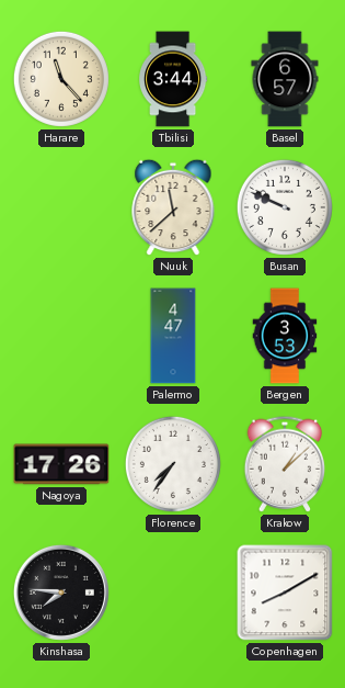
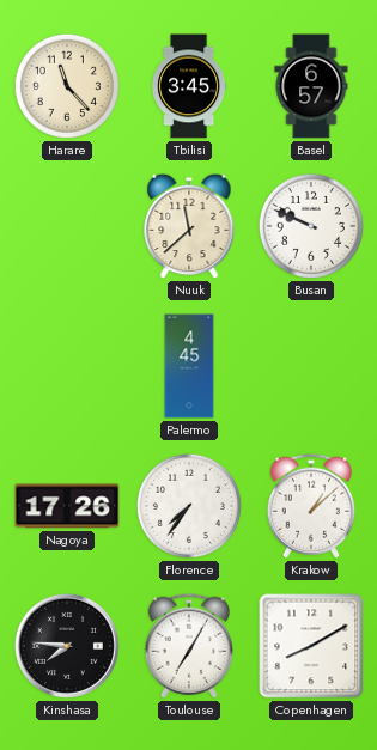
Tbilisi: 3:44 -> 3:45
Palermo: 4:47 -> 4:45
Bergen: 3:53 -> none
Toulouse: none -> 7:05
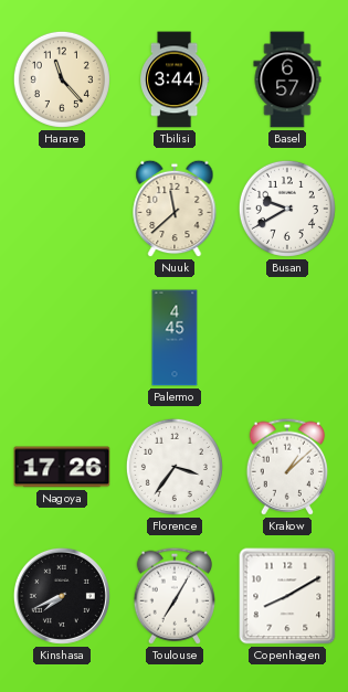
Tbilisi: 3:45 -> 3:44
Busan: 9:49 -> 9:40
Florence: 7:36 -> 3:36
Kinshasa: 7:46 -> 7:41
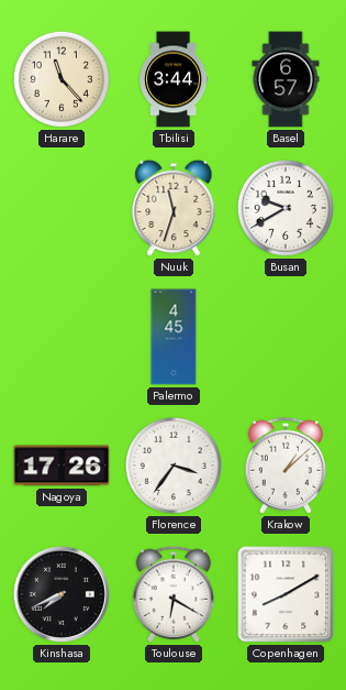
Nuuk: 11:38 -> 11:33
Toulouse: 7:05 -> 6:20
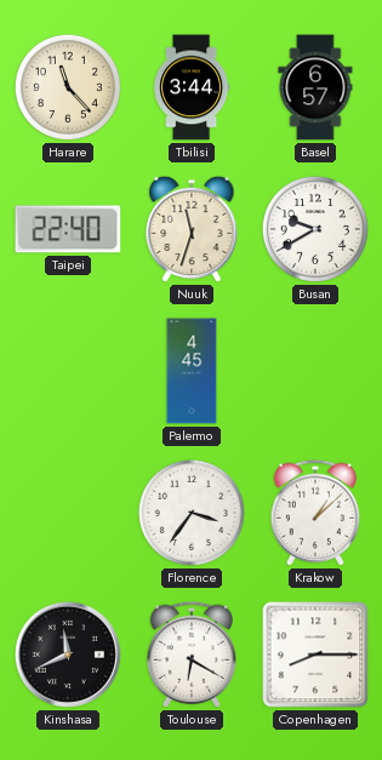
Taipei: none -> 22:40
Nagoya: 17:26 -> none
Kinshasa: 7:41 -> 11:41
Copenhagen: 8:10 -> 8:15
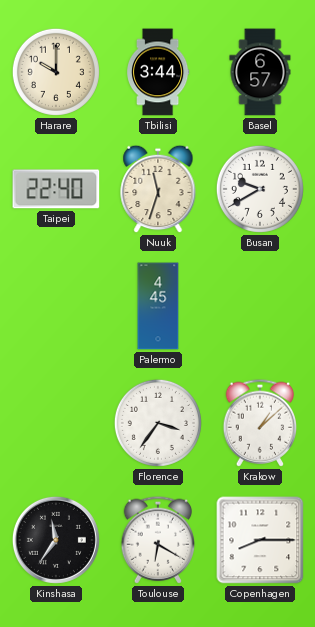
Harare: 11:23 -> 10:00
Kinshasa: 11:41 -> 11:36
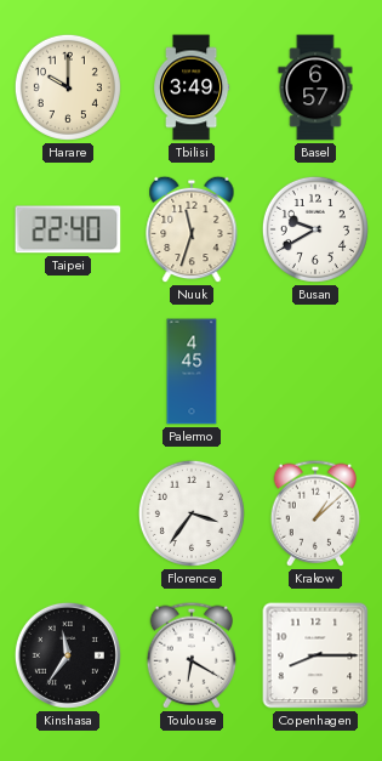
Tbilisi: 3:44 -> 3:49
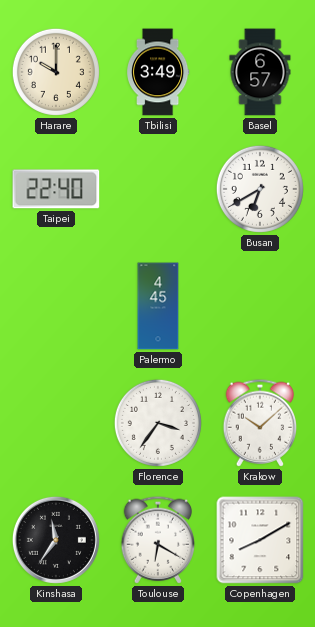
Nuuk: 11:33 -> none
Busan: 9:40 -> 6:40
Krakow: 1:08 -> 10:08
Copenhagen: 8:15 -> 8:10
